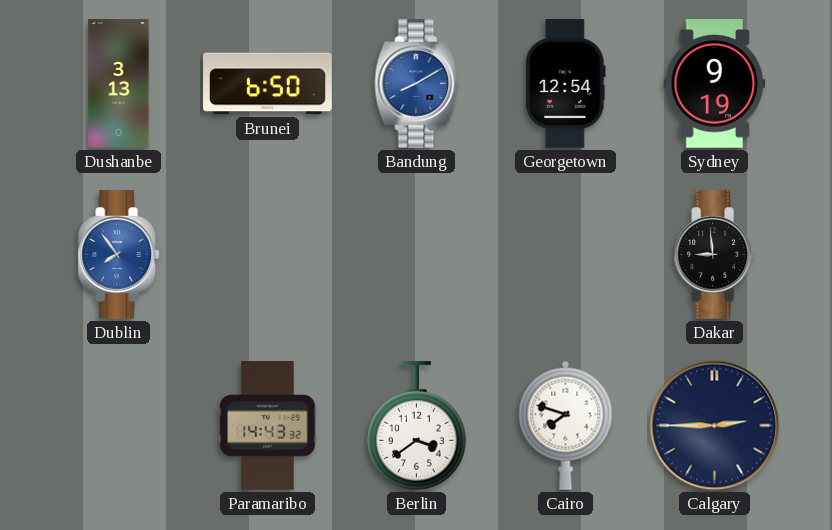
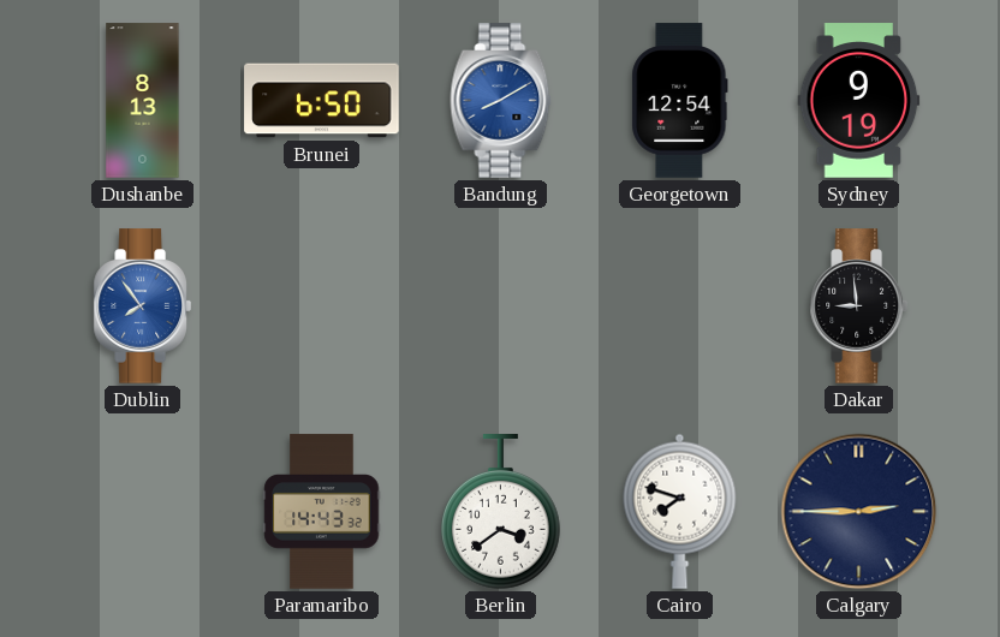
Dushanbe: 3:13 -> 8:13
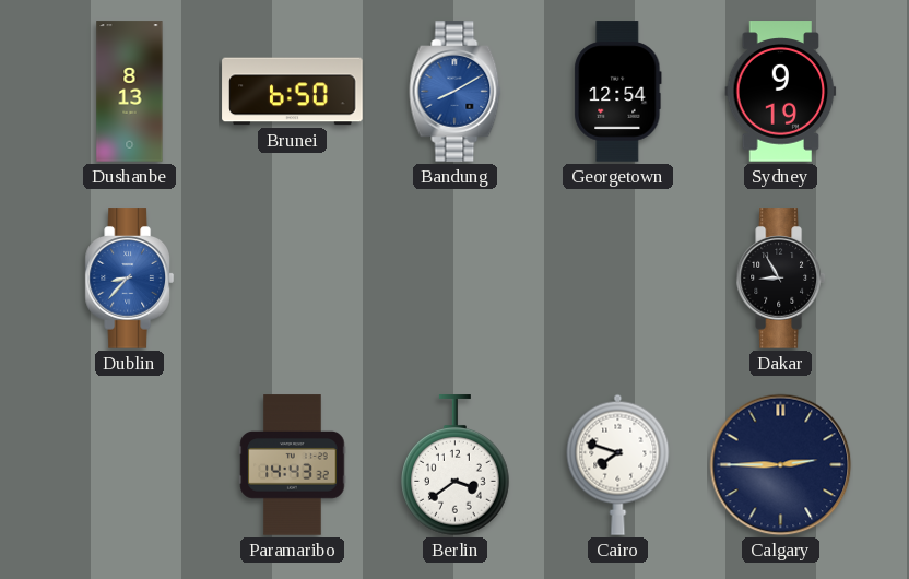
Dublin: 7:54 -> 8:37
Dakar: 8:59 -> 8:55
